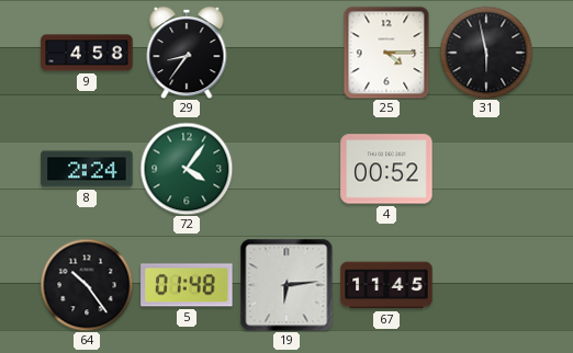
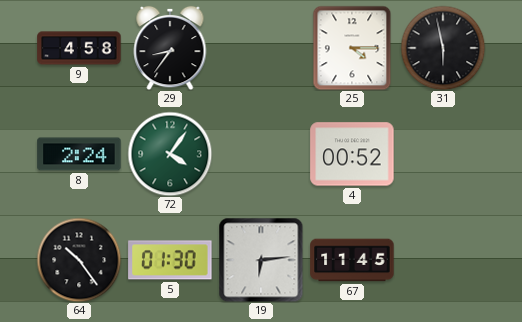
5: 01:48 -> 01:30
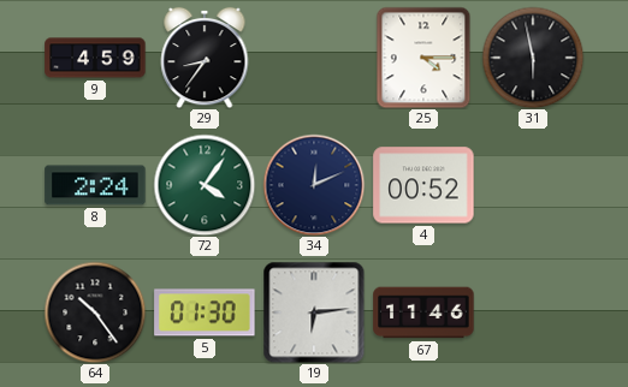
9: 4:58 -> 4:59
34: none -> 12:11
67: 11:45 -> 11:46
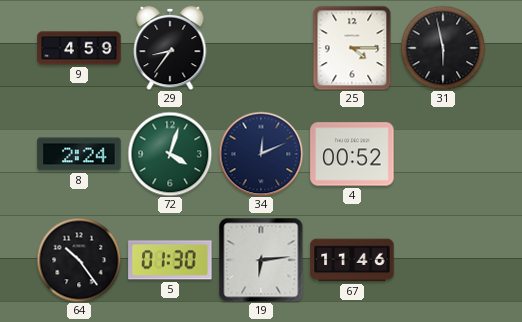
72: 4:06 -> 4:03
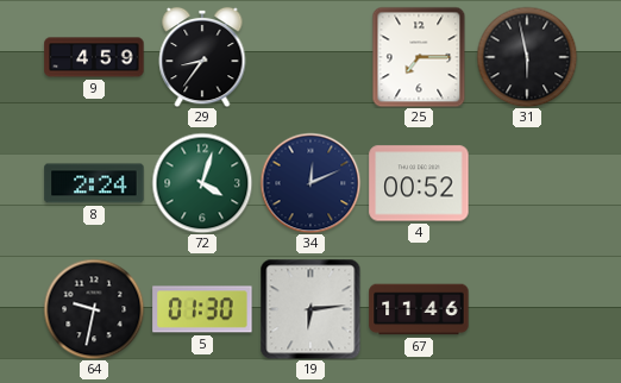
25: 4:15 -> 7:15
64: 10:24 -> 9:32
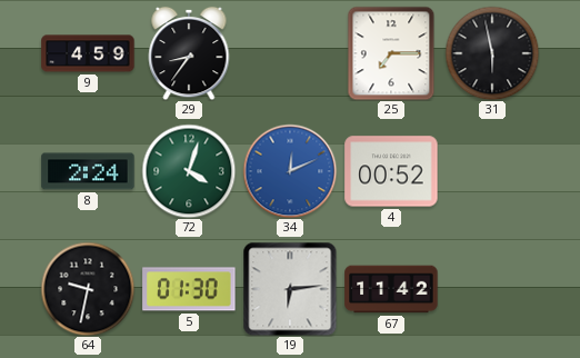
34 dial: navy -> blue
67: 11:46 -> 11:42
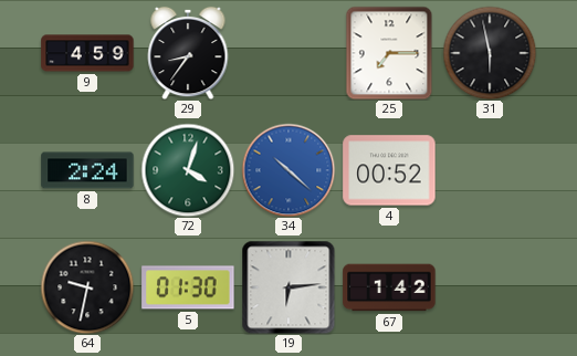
34: 12:11 -> 10:22
67: 11:42 -> 1:42
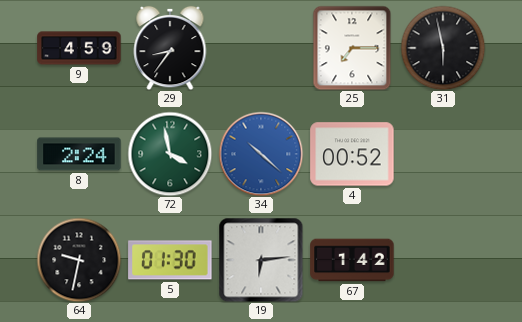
72: 4:03 -> 3:58
